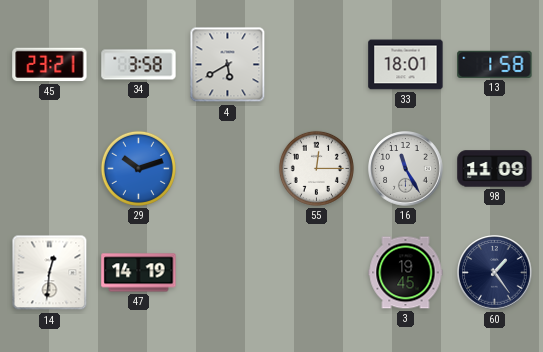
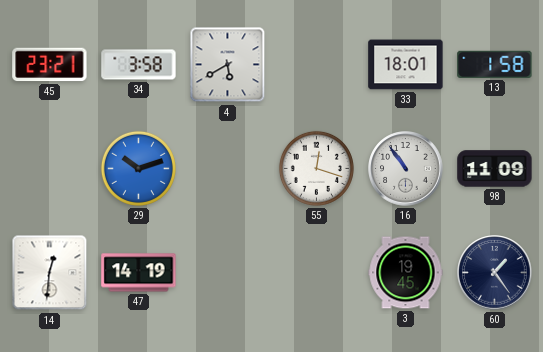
55: 12:15 -> 12:18
16: 11:25 -> 10:54
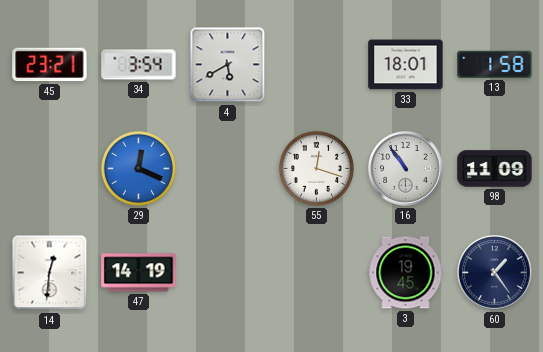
34: 3:58 -> 3:54
29: 10:12 -> 12:19
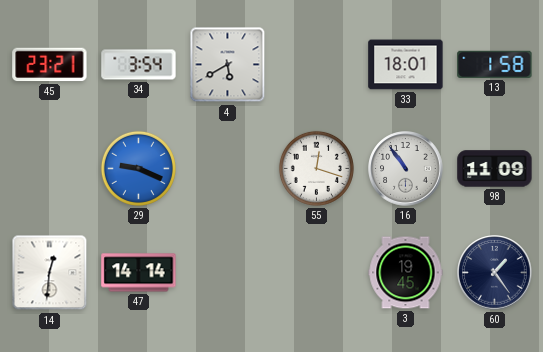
29: 12:19 -> 9:19
47: 14:19 -> 14:14
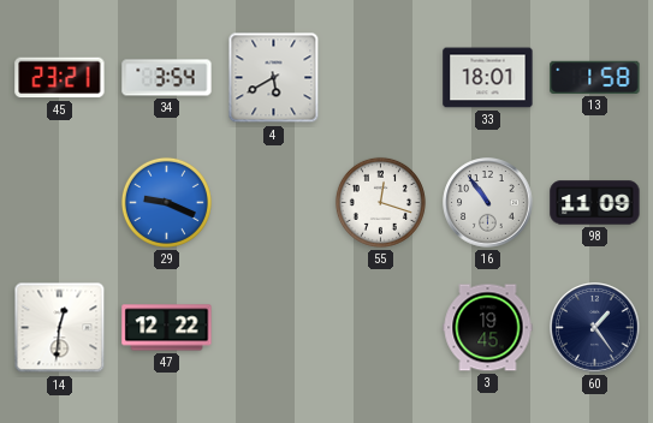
47: 14:14 -> 12:22
